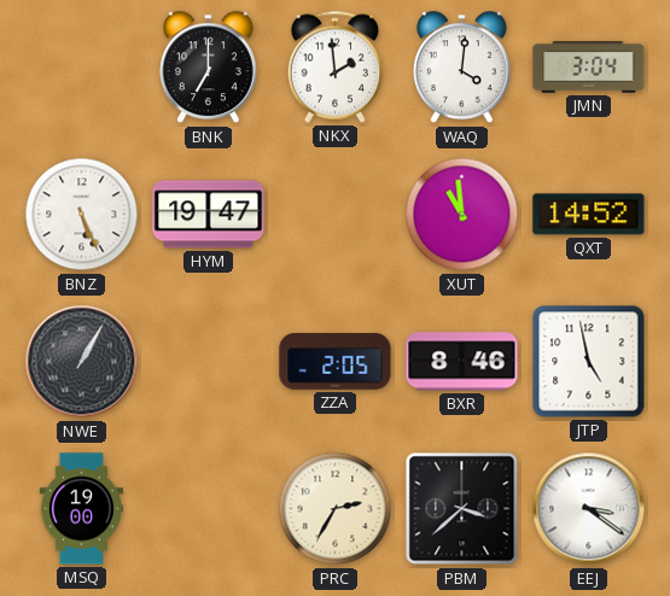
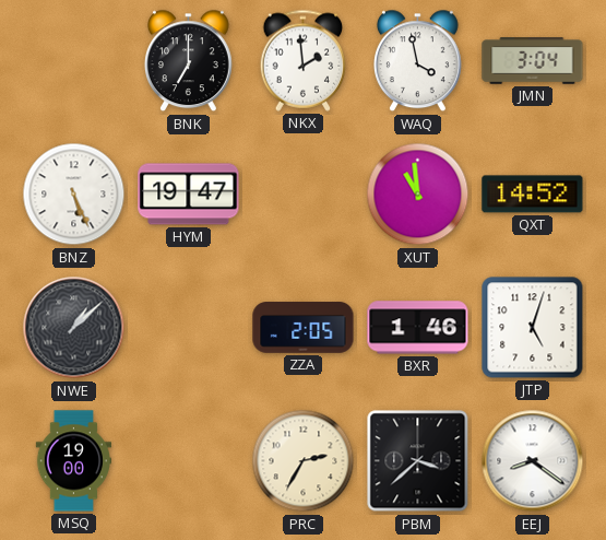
WAQ: 4:01 -> 3:58
NWE: 1:05 -> 1:08
BXR: 8:46 -> 1:46
JTP: 4:58 -> 5:03
EEJ: 3:21 -> 8:21
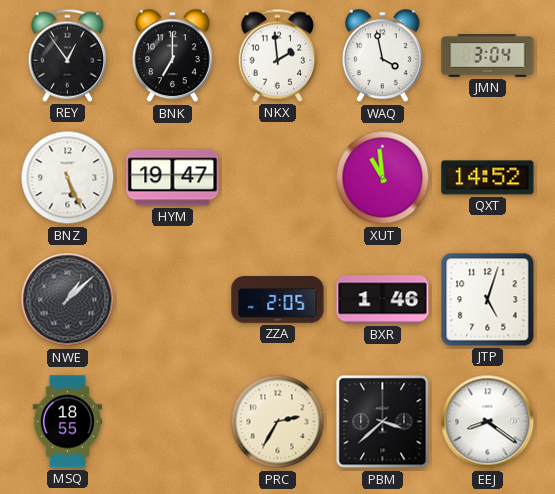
REY: none -> 12:54
MSQ: 19:00 -> 18:55
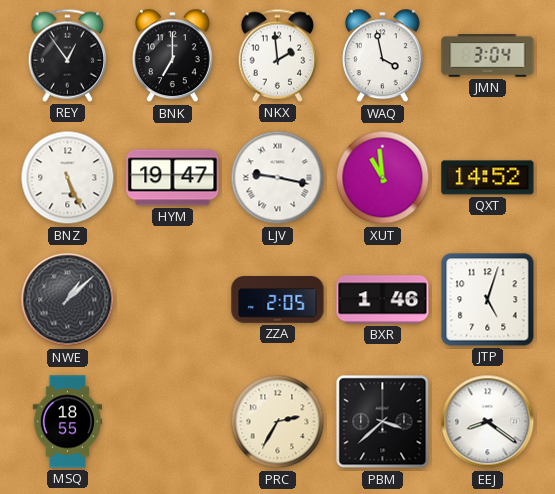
LJV: none -> 9:17
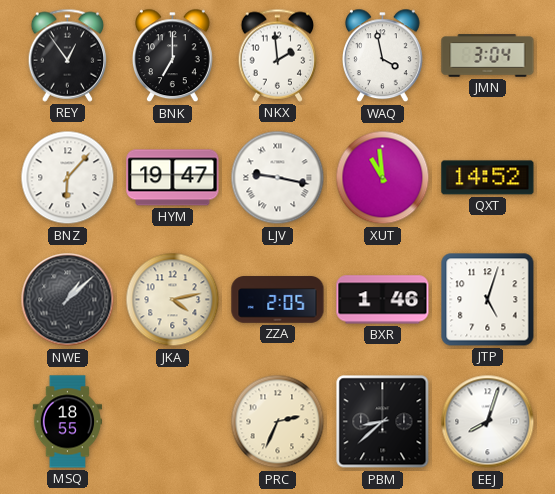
BNZ: 5:26 -> 6:07
JKA: none -> 4:13
PRC: 2:35 -> 2:34
PBM: 3:38 -> 8:38
EEJ: 8:21 -> 8:03
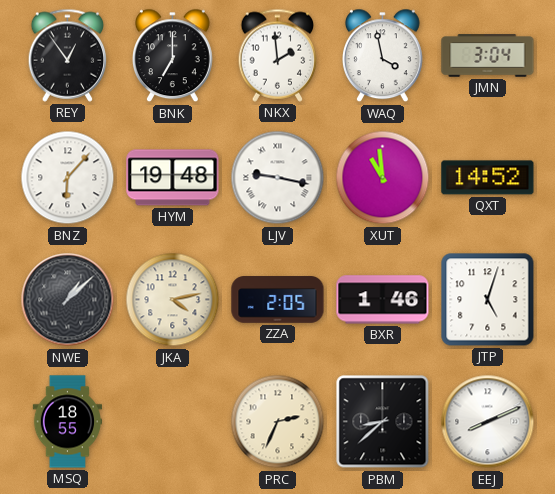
HYM: 19:47 -> 19:48
EEJ: 8:03 -> 8:11
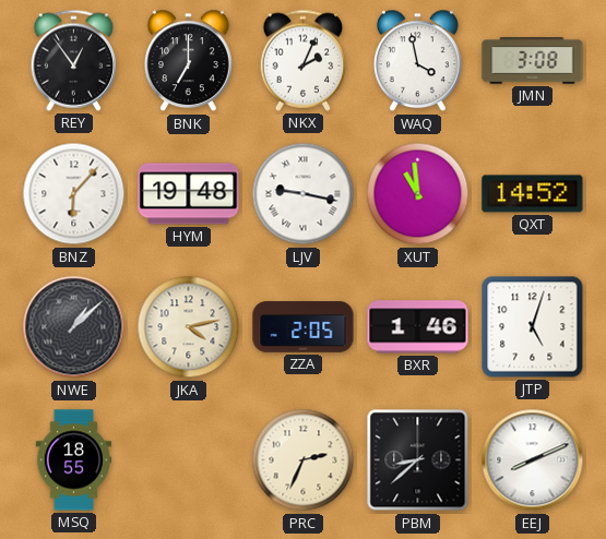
NKX: 1:59 -> 2:04
JMN: 3:04 -> 3:08
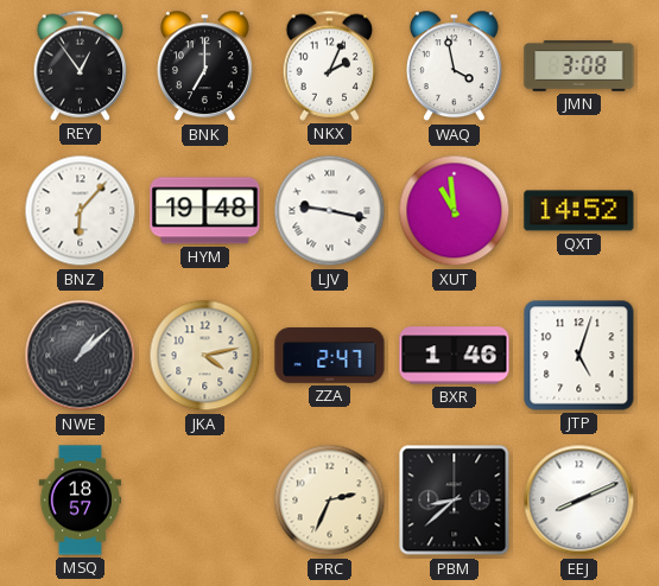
ZZA: 2:05 -> 2:47
MSQ: 18:55 -> 18:57
